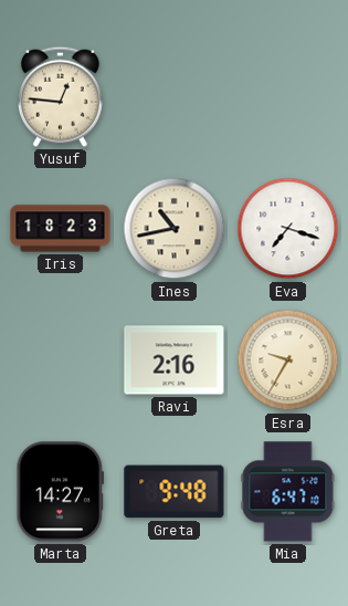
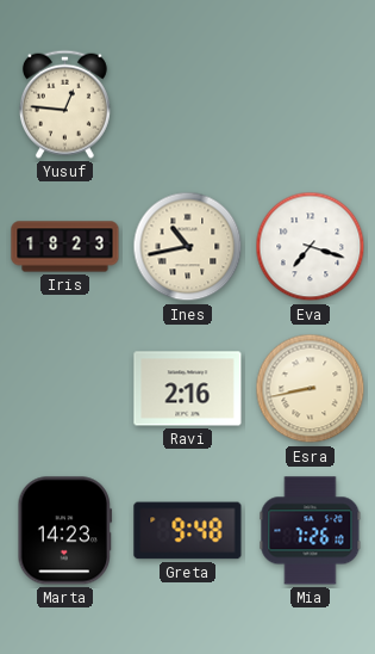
Esra: 9:35 -> 8:43
Marta: 14:27 -> 14:23
Mia: 6:47 -> 7:26
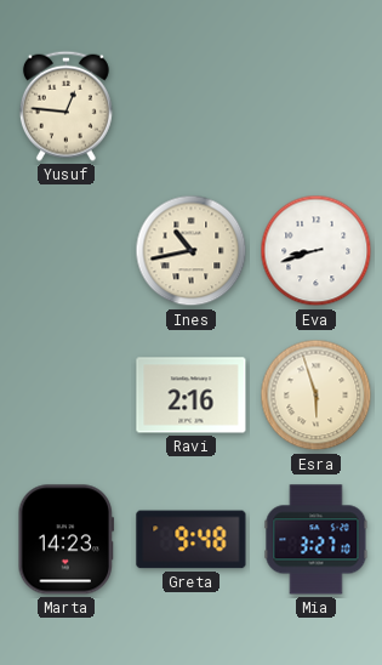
Iris: 18:23 -> none
Eva: 7:18 -> 8:42
Esra: 8:43 -> 5:57
Mia: 7:26 -> 3:27
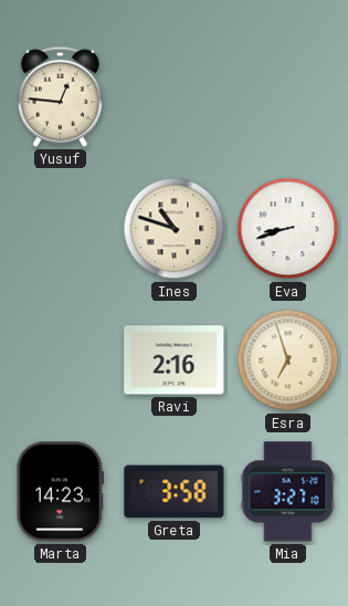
Ines: 10:43 -> 10:48
Esra: 5:57 -> 6:57
Greta: 9:48 -> 3:58
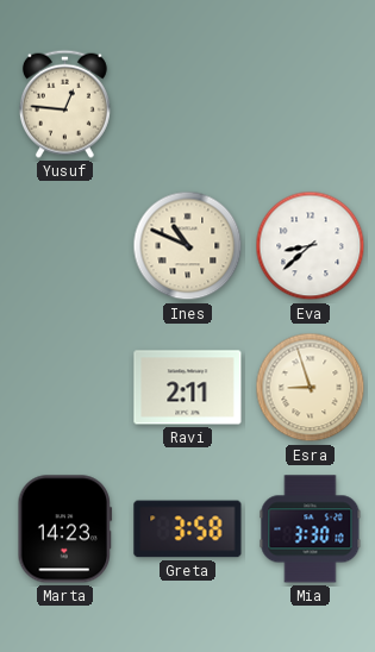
Ines: 10:48 -> 10:49
Eva: 8:42 -> 8:38
Ravi: 2:16 -> 2:11
Esra: 6:57 -> 8:57
Mia: 3:27 -> 3:30
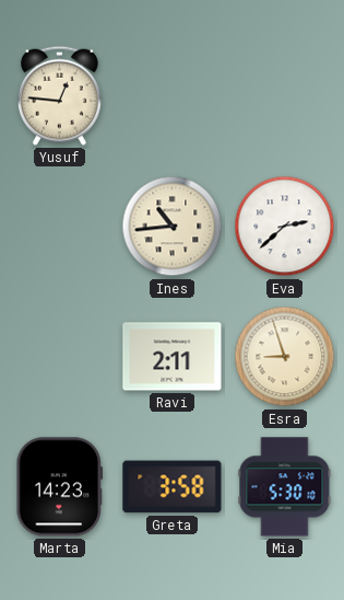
Ines: 10:49 -> 10:44
Eva: 8:38 -> 2:38
Mia: 3:30 -> 5:30
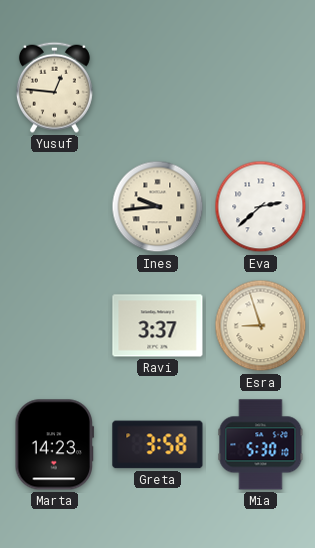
Ines: 10:44 -> 9:44
Ravi: 2:11 -> 3:37
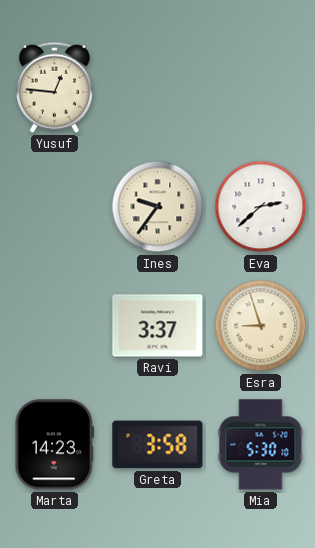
Ines: 9:44 -> 9:36
